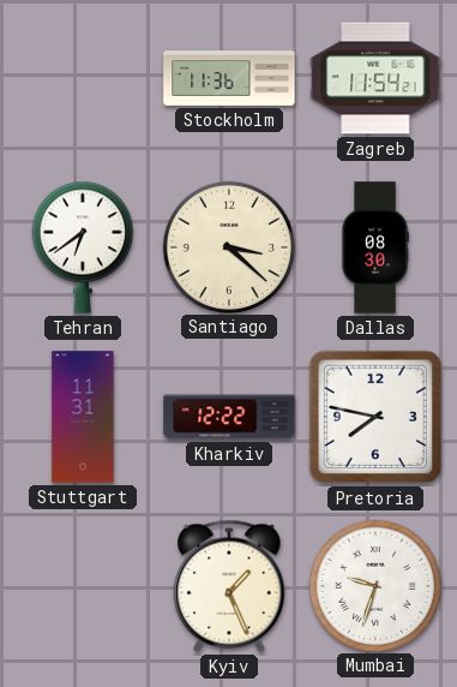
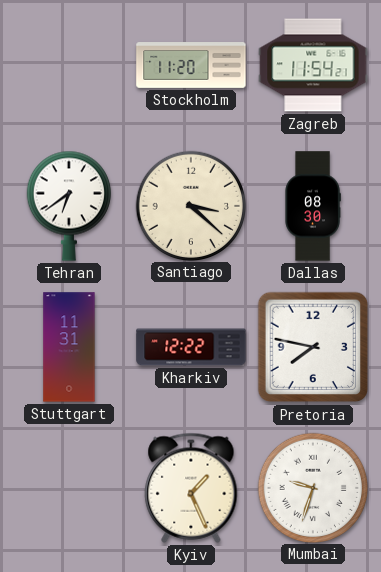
Stockholm: 11:36 -> 11:20
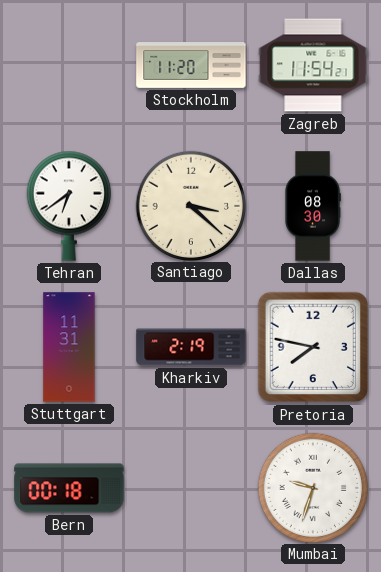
Kharkiv: 12:22 -> 2:19
Bern: none -> 00:18
Kyiv: 1:26 -> none
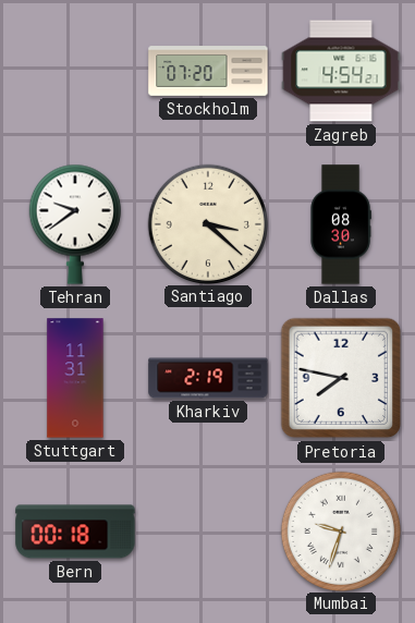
Stockholm: 11:20 -> 07:20
Zagreb: 11:54 -> 4:54
Tehran: 6:39 -> 9:39
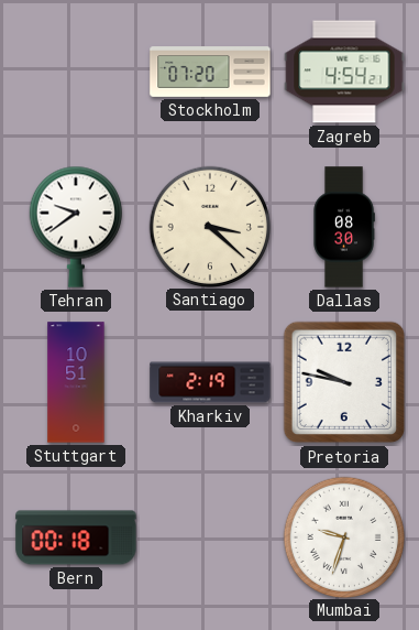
Stuttgart: 11:31 -> 10:51
Pretoria: 7:47 -> 9:47
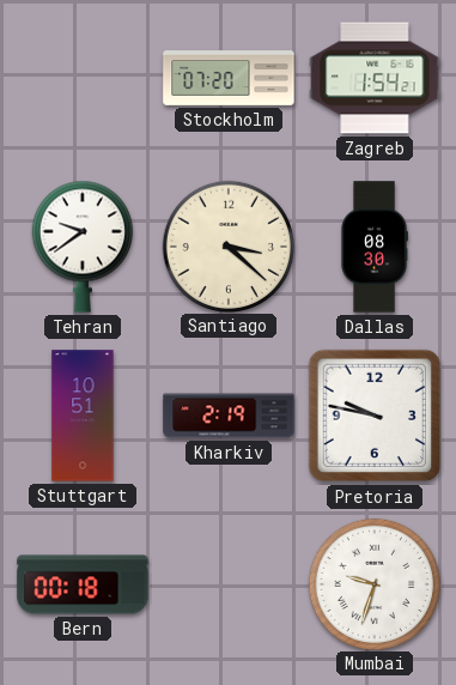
Zagreb: 4:54 -> 1:54
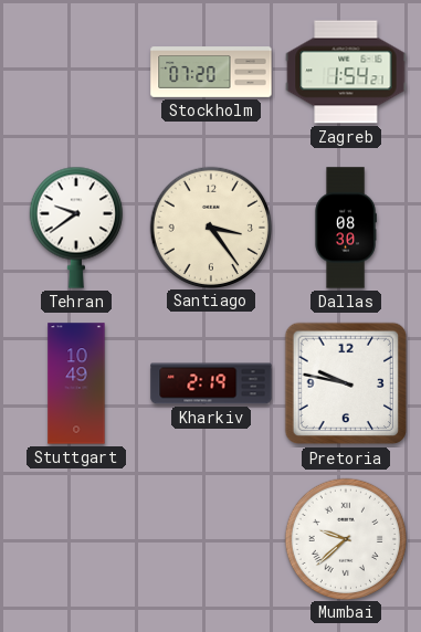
Santiago: 3:22 -> 3:24
Stuttgart: 10:51 -> 10:49
Bern: 00:18 -> none
Mumbai: 9:33 -> 9:38
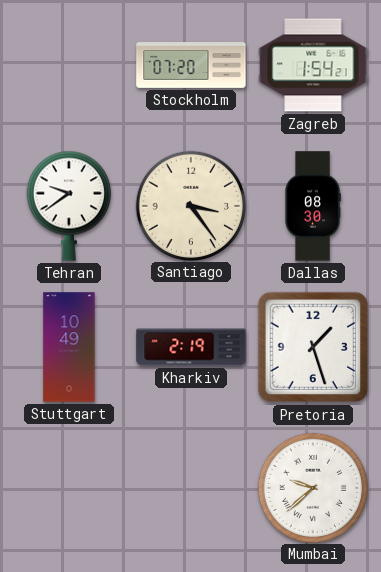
Pretoria: 9:47 -> 1:27
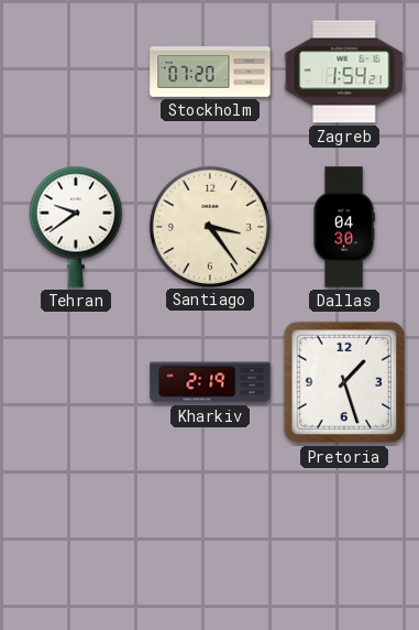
Dallas: 08:30 -> 04:30
Stuttgart: 10:49 -> none
Mumbai: 9:38 -> none
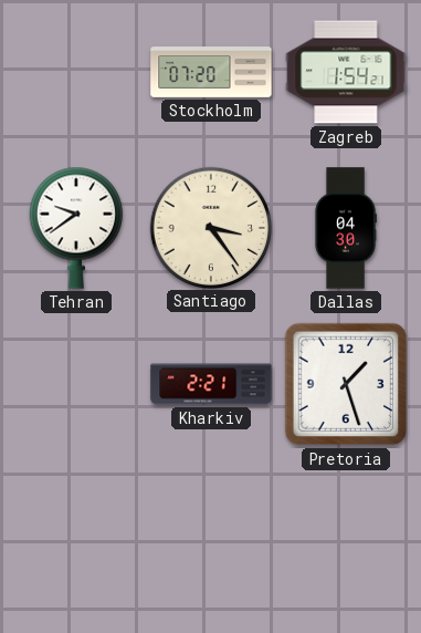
Kharkiv: 2:19 -> 2:21
